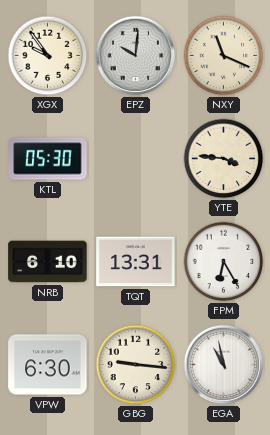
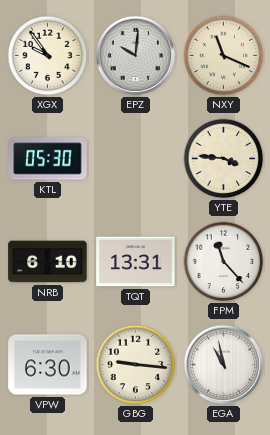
FPM: 6:25 -> 11:23
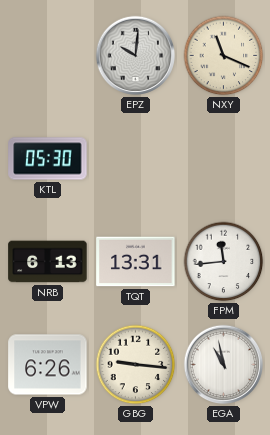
XGX: 9:54 -> none
YTE: 3:46 -> none
NRB: 6:10 -> 6:13
FPM: 11:23 -> 11:44
VPW: 6:30 -> 6:26
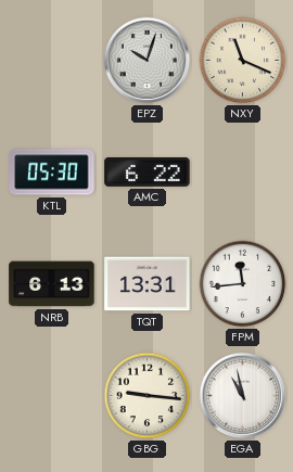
EPZ: 10:01 -> 10:03
AMC: none -> 6:22
VPW: 6:26 -> none
